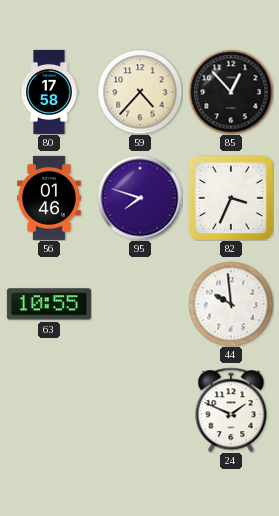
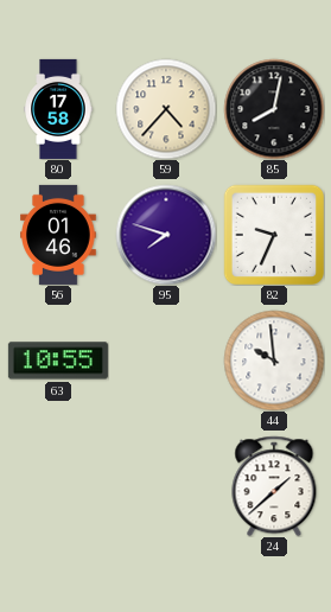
85: 12:53 -> 8:02
82: 3:34 -> 9:34
24: 1:49 -> 1:38
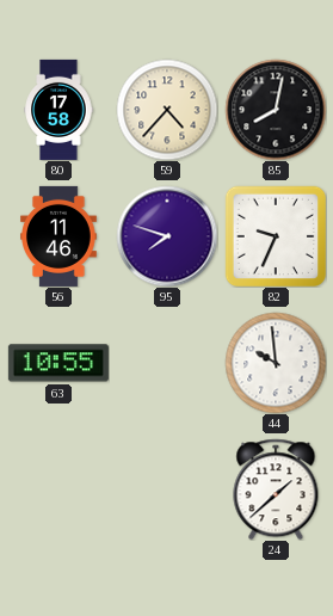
56: 01:46 -> 11:46
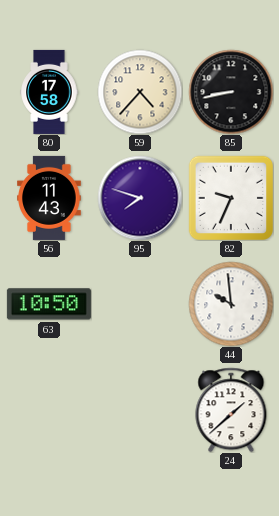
85: 8:02 -> 8:43
56: 11:46 -> 11:43
63: 10:55 -> 10:50
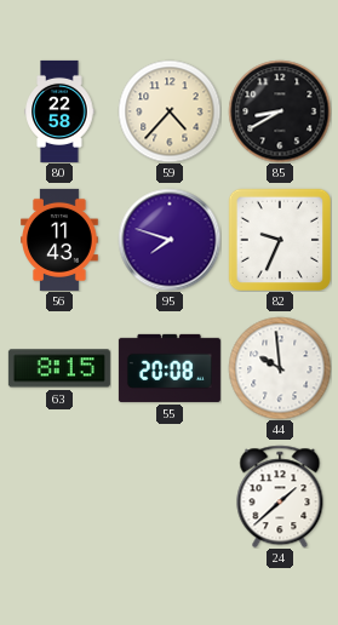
80: 17:58 -> 22:58
85: 8:43 -> 8:40
63: 10:50 -> 8:15
55: none -> 20:08
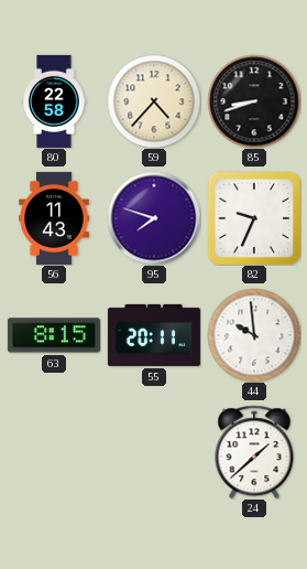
85: 8:40 -> 8:42
55: 20:08 -> 20:11
